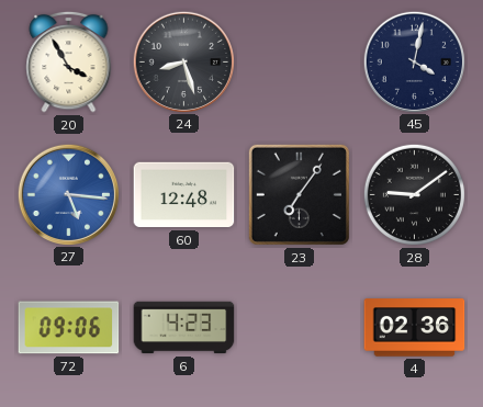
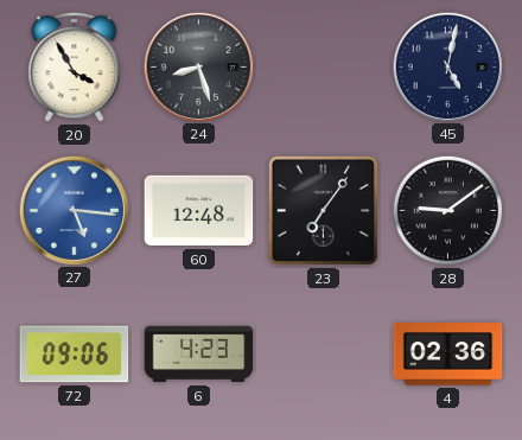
45: 4:02 -> 5:02
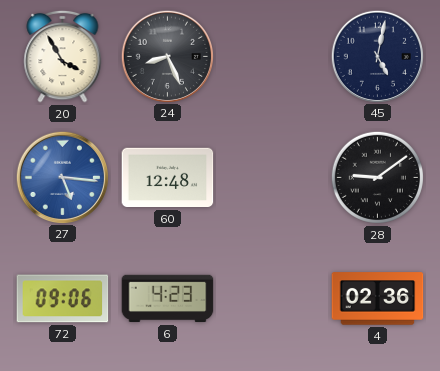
24: 8:27 -> 8:26
23: 7:06 -> none
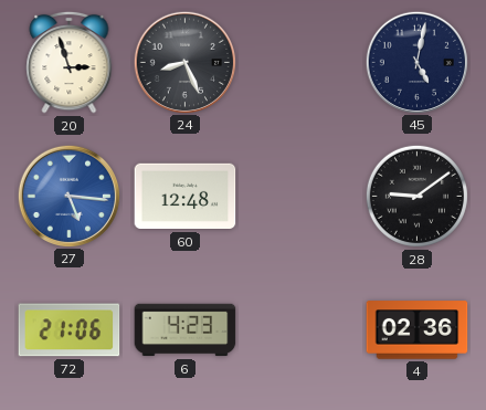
20: 3:55 -> 2:57
72: 09:06 -> 21:06
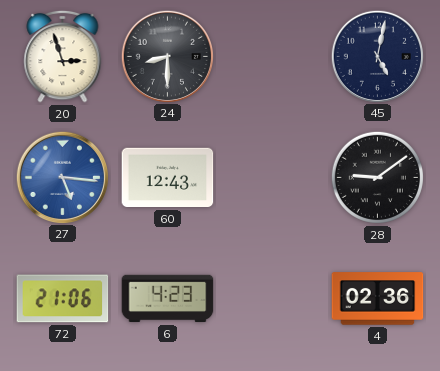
24: 8:26 -> 8:30
60: 12:48 -> 12:43
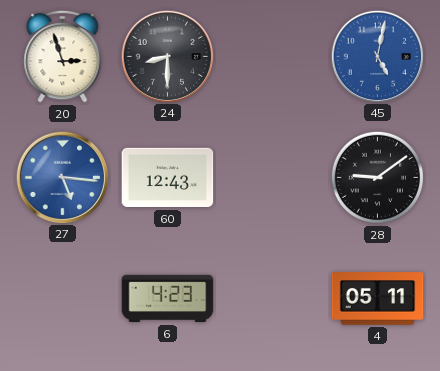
45 dial: navy -> blue
72: 21:06 -> none
4: 02:36 -> 05:11
